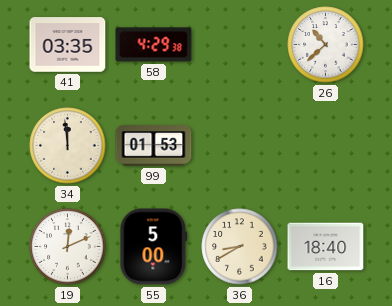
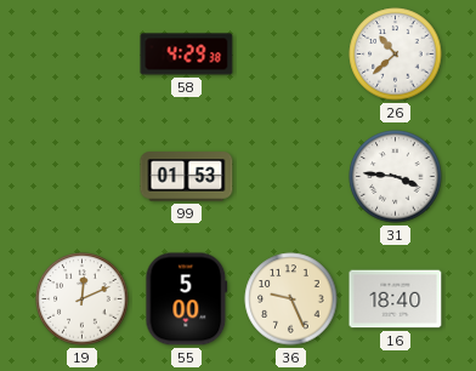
41: 03:35 -> none
34: 11:59 -> none
31: none -> 3:46
36: 8:40 -> 9:26
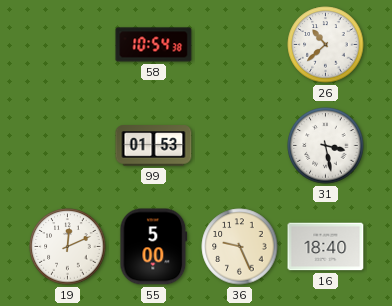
58: 4:29 -> 10:54
31: 3:46 -> 3:28
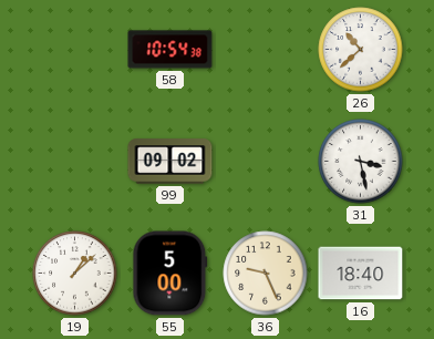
99: 01:53 -> 09:02
19: 12:11 -> 1:08
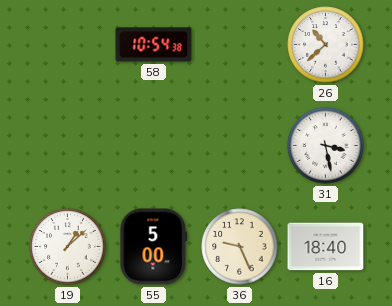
99: 09:02 -> none
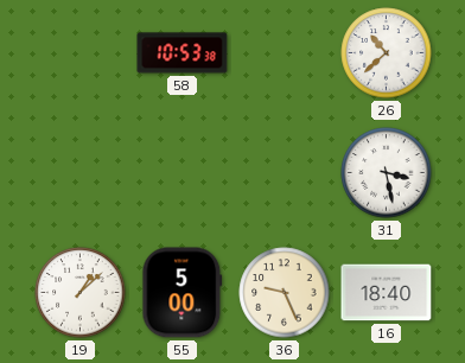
58: 10:54 -> 10:53
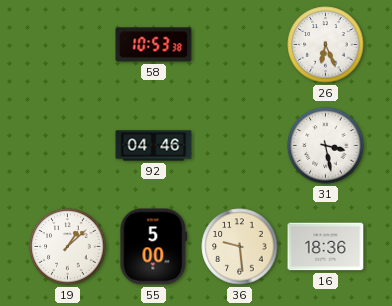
26: 10:38 -> 6:26
92: none -> 04:46
36: 9:26 -> 9:29
16: 18:40 -> 18:36
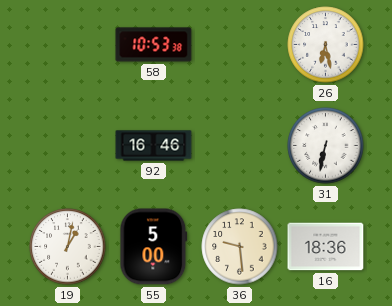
26: 6:26 -> 6:28
92: 04:46 -> 16:46
31: 3:28 -> 6:32
19: 1:08 -> 1:02
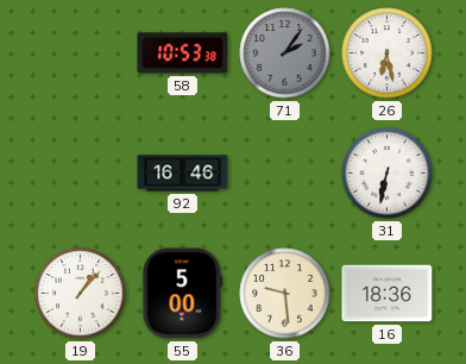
71: none -> 2:06
19: 1:02 -> 1:07
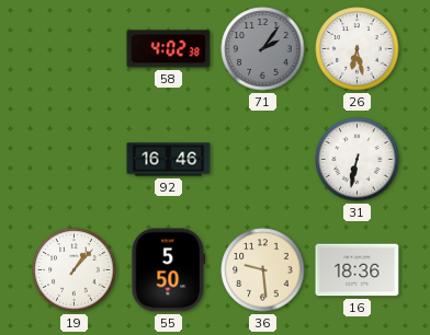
58: 10:53 -> 4:02
55: 5:00 -> 5:50
